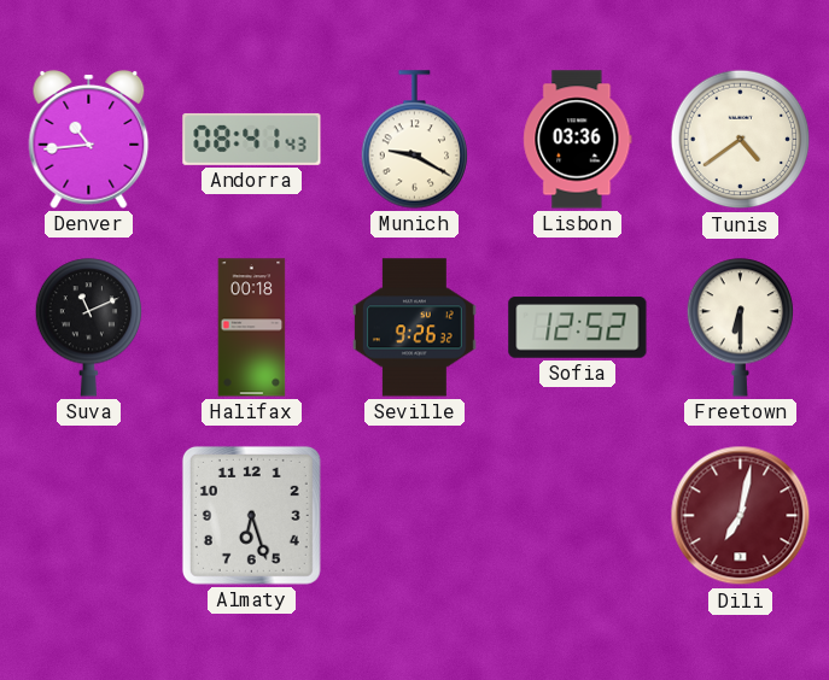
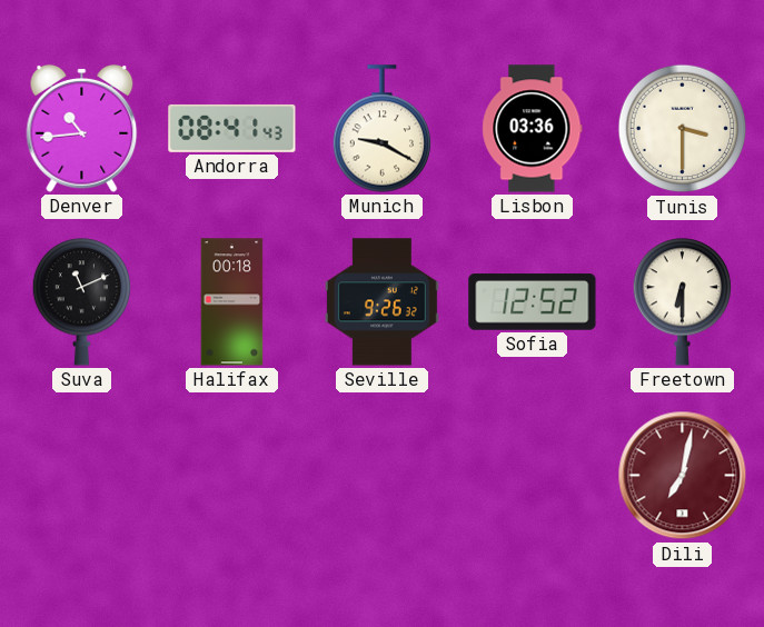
Tunis: 4:39 -> 3:30
Almaty: 6:27 -> none
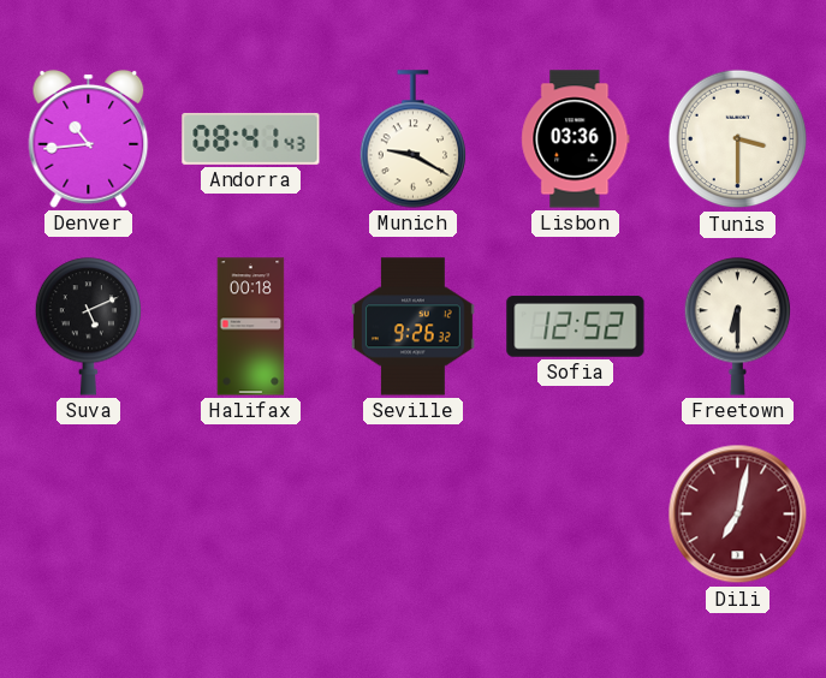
Suva: 11:11 -> 5:11
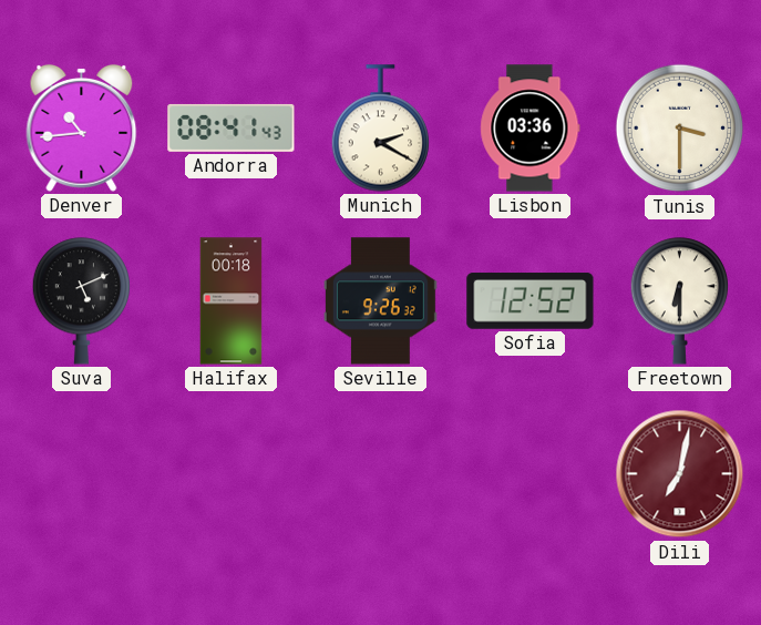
Munich: 9:20 -> 2:20
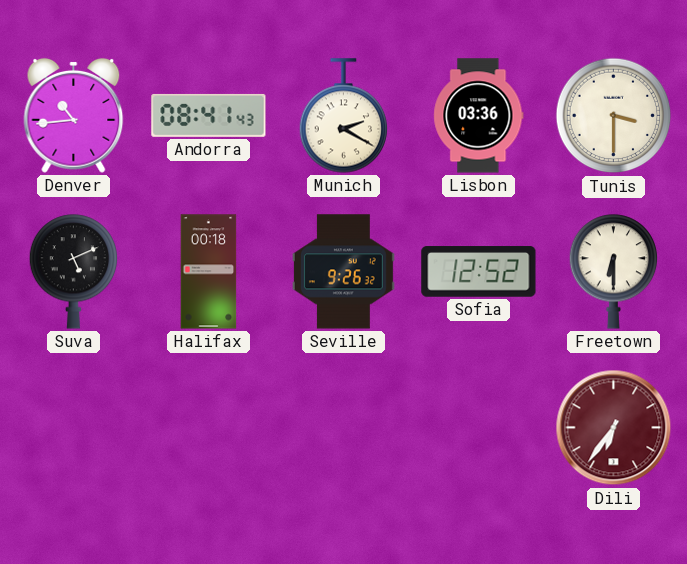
Dili: 7:02 -> 6:36
